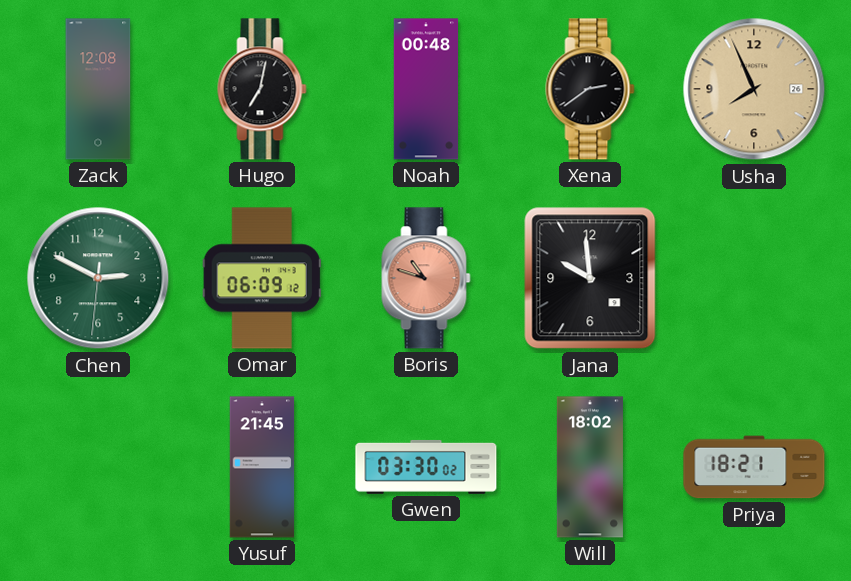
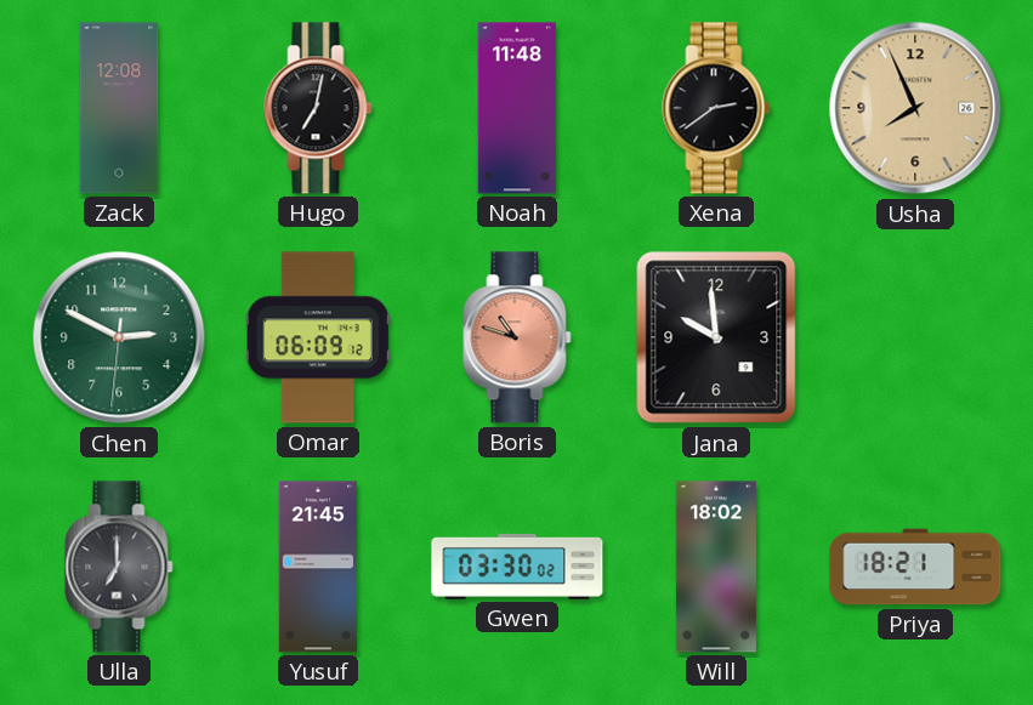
Noah: 00:48 -> 11:48
Ulla: none -> 7:00
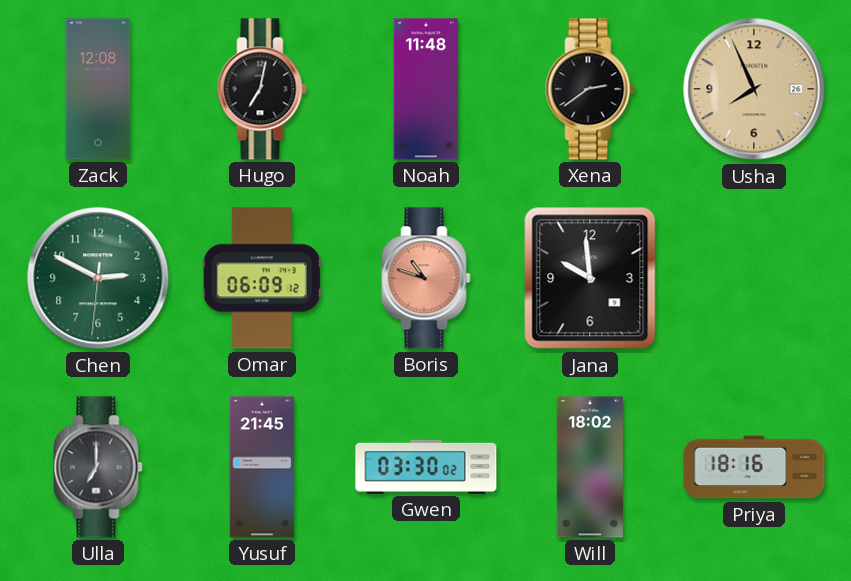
Priya: 18:21 -> 18:16
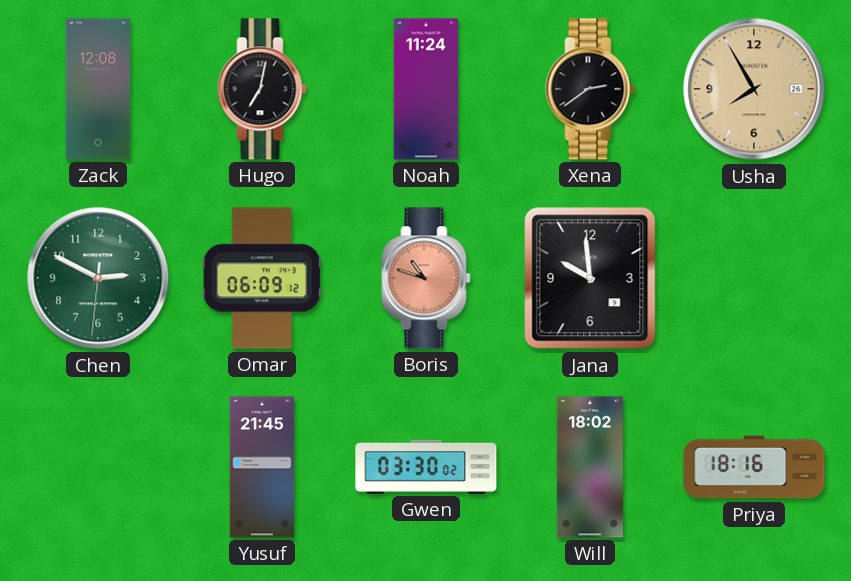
Noah: 11:48 -> 11:24
Usha: 7:56 -> 7:55
Ulla: 7:00 -> none
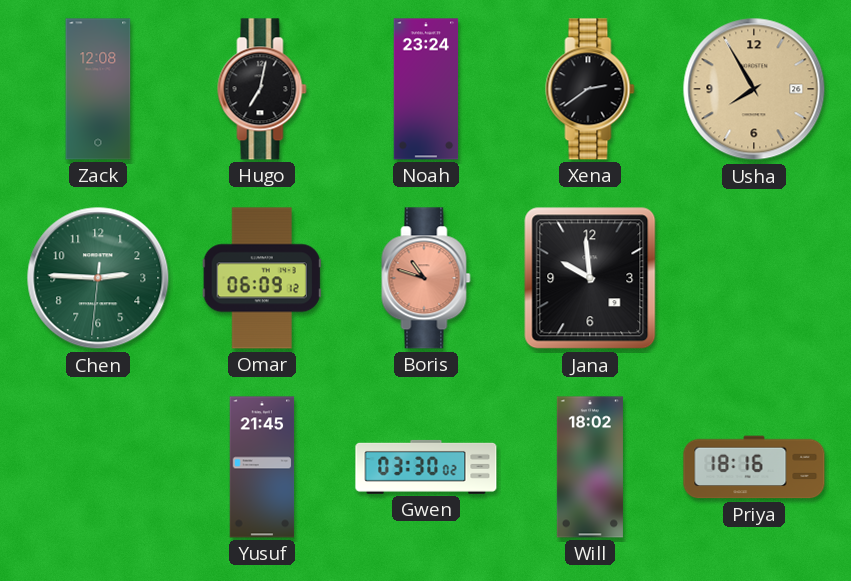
Noah: 11:24 -> 23:24
Chen: 2:49 -> 2:45
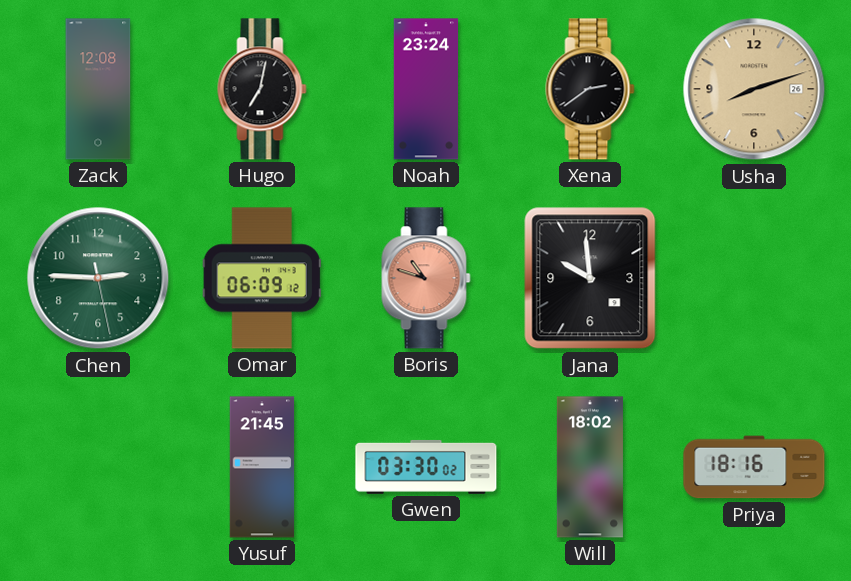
Usha: 7:55 -> 8:12
Chen: 2:45:31 -> 2:45:28
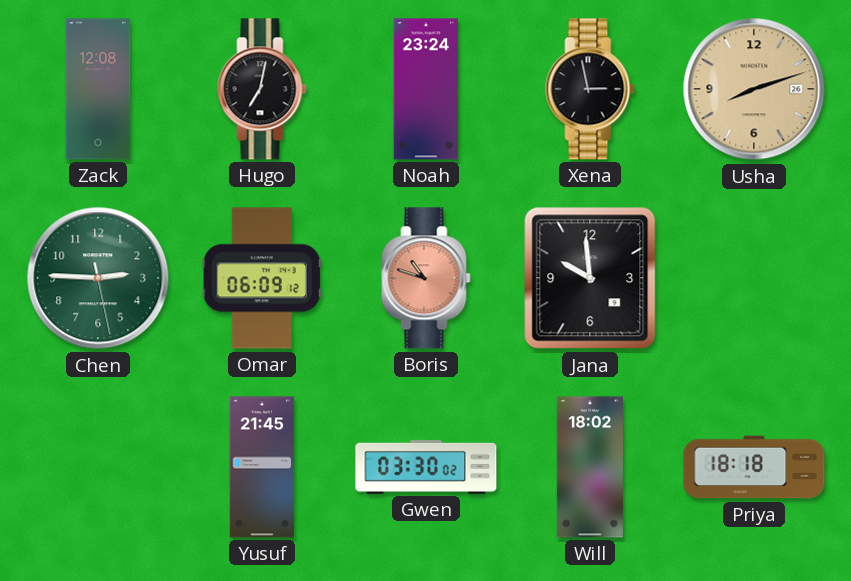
Xena: 2:39 -> 2:58
Priya: 18:16 -> 18:18
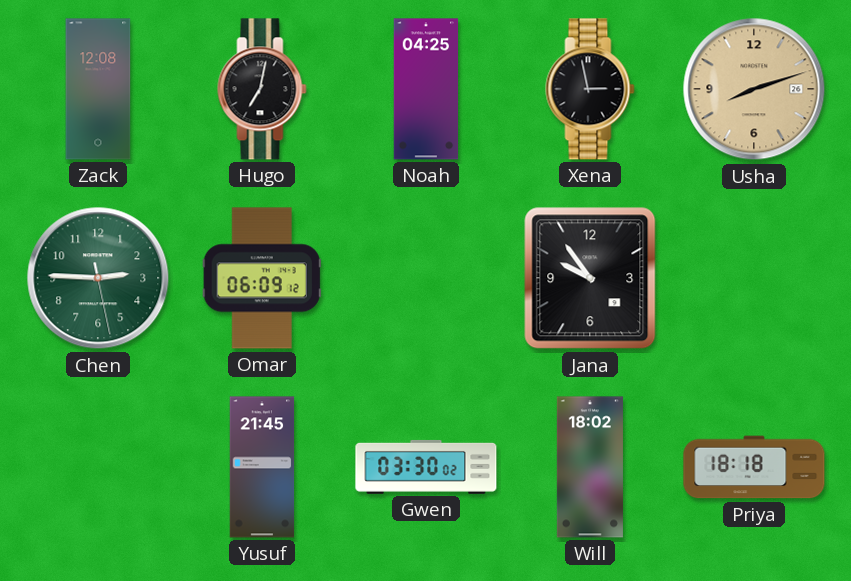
Noah: 23:24 -> 04:25
Boris: 10:48 -> none
Jana: 9:59 -> 9:54
